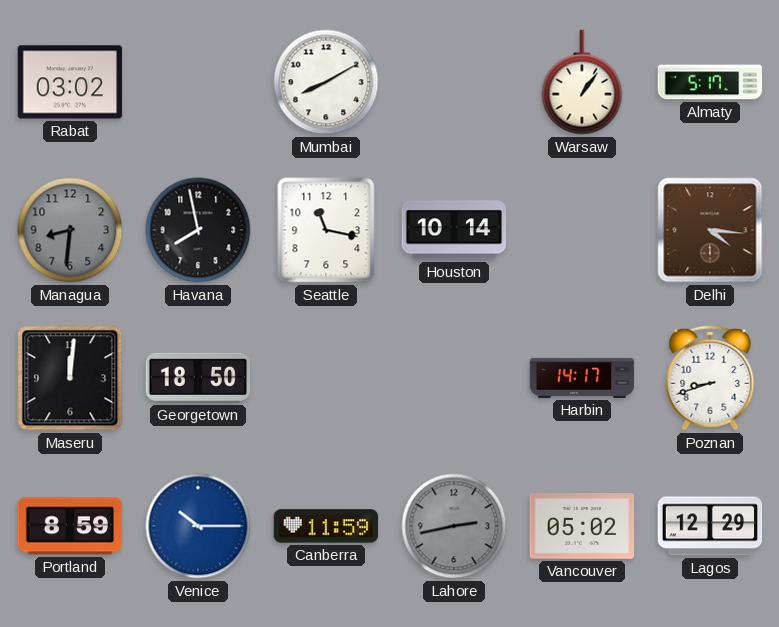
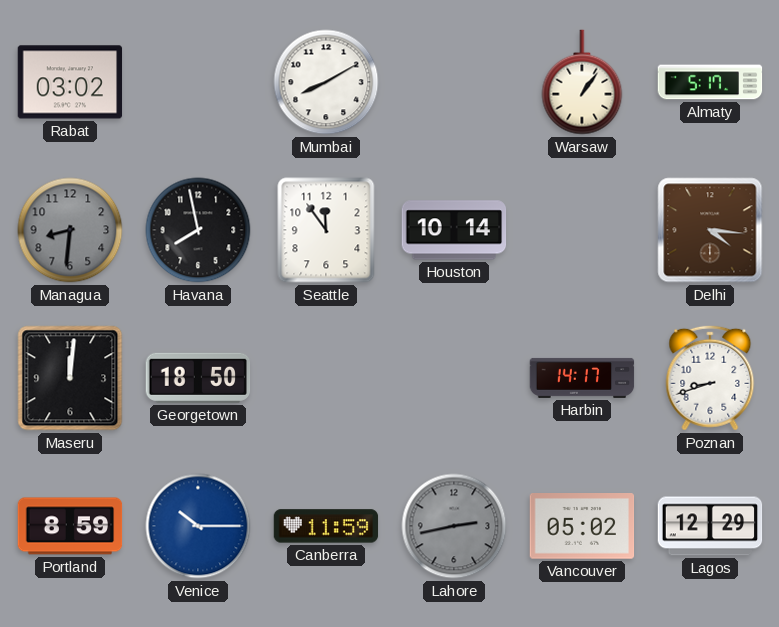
Seattle: 11:17 -> 11:54
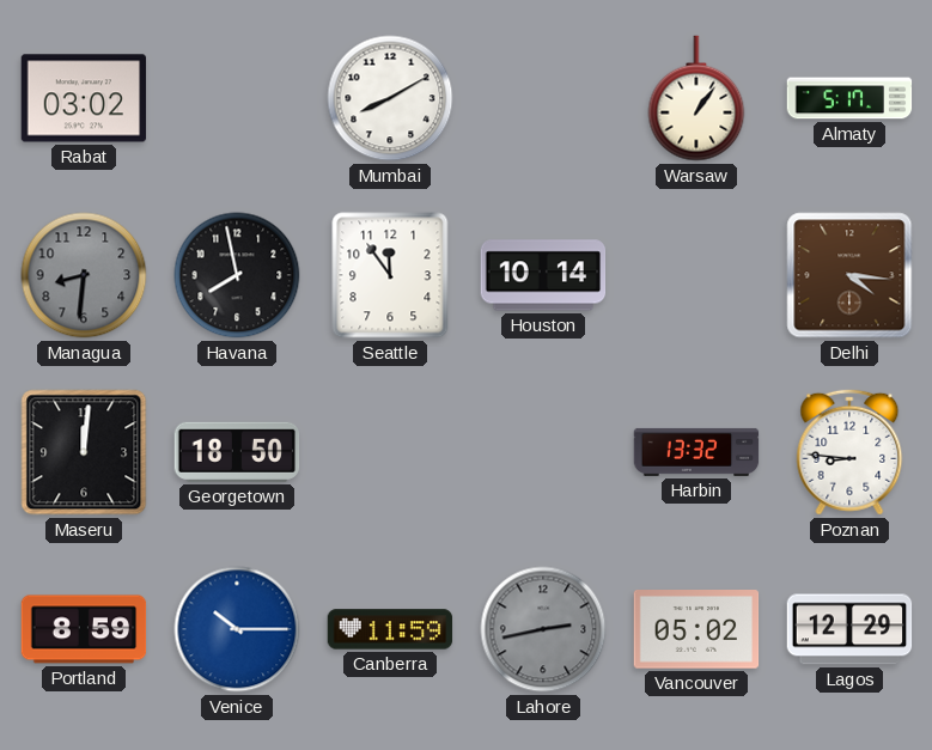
Harbin: 14:17 -> 13:32
Poznan: 8:42 -> 8:46
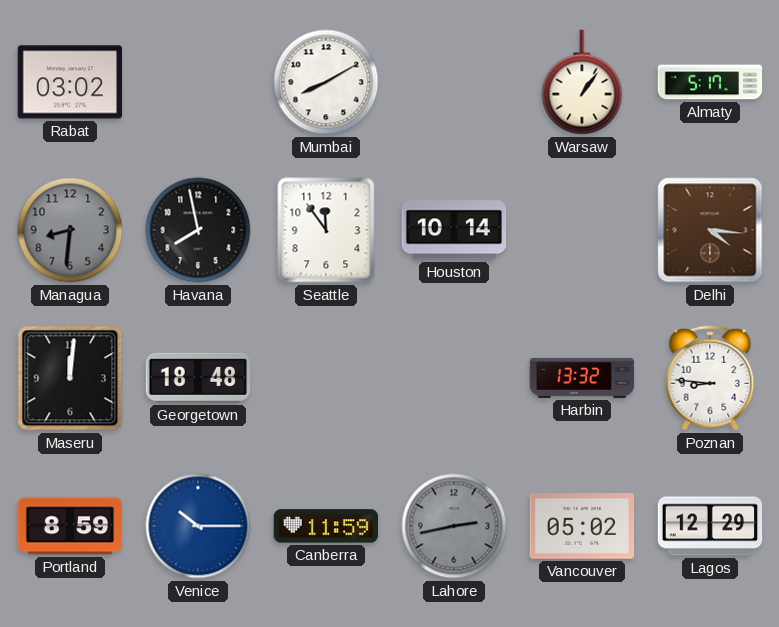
Georgetown: 18:50 -> 18:48
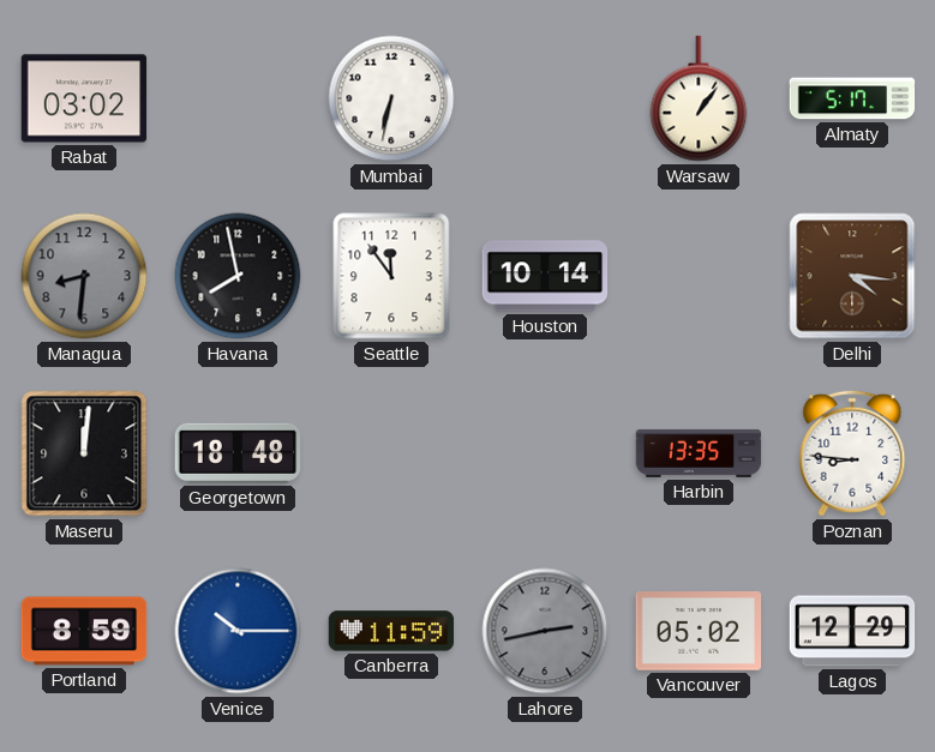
Mumbai: 8:10 -> 6:32
Harbin: 13:32 -> 13:35
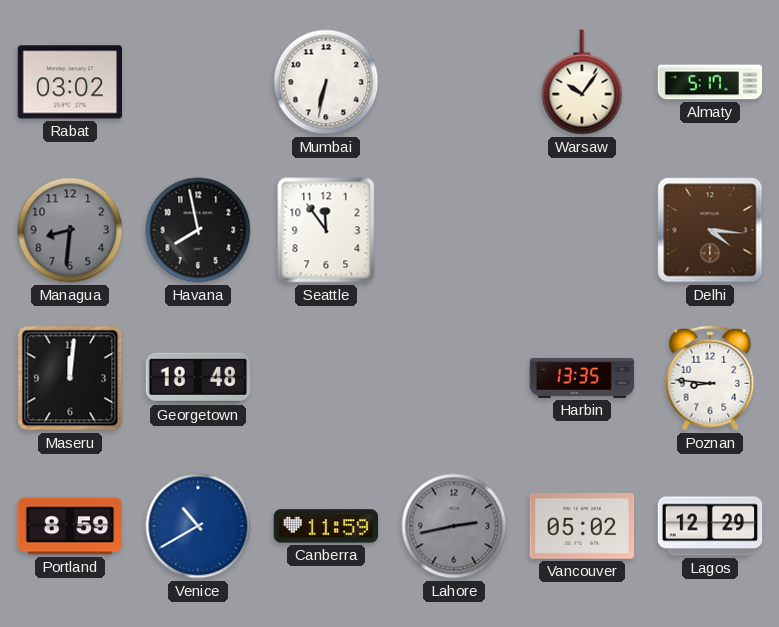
Warsaw: 1:06 -> 10:06
Houston: 10:14 -> none
Venice: 10:15 -> 10:40
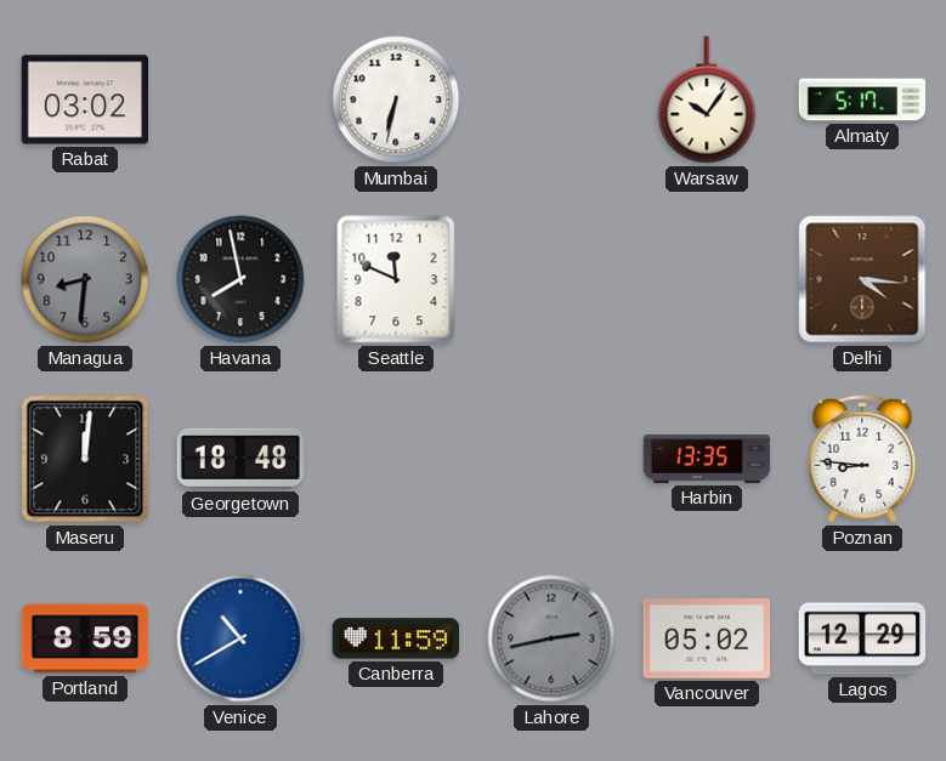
Seattle: 11:54 -> 11:49
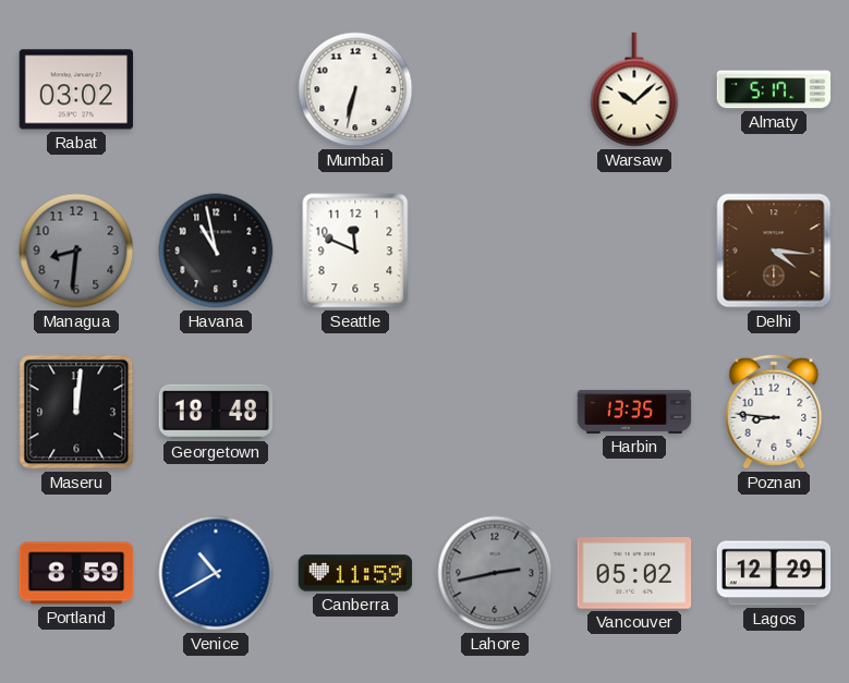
Warsaw: 10:06 -> 10:08
Havana: 7:58 -> 10:58
